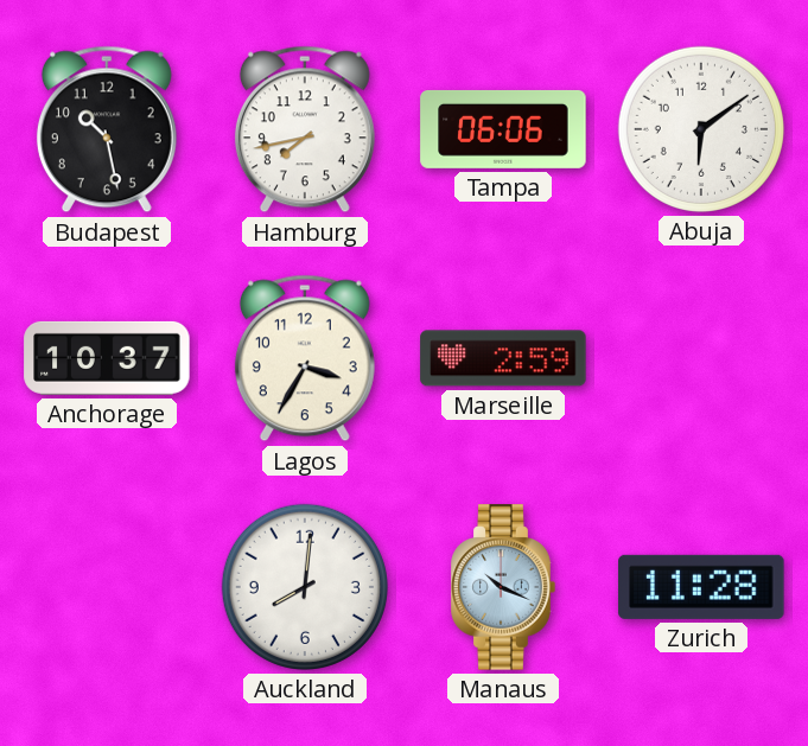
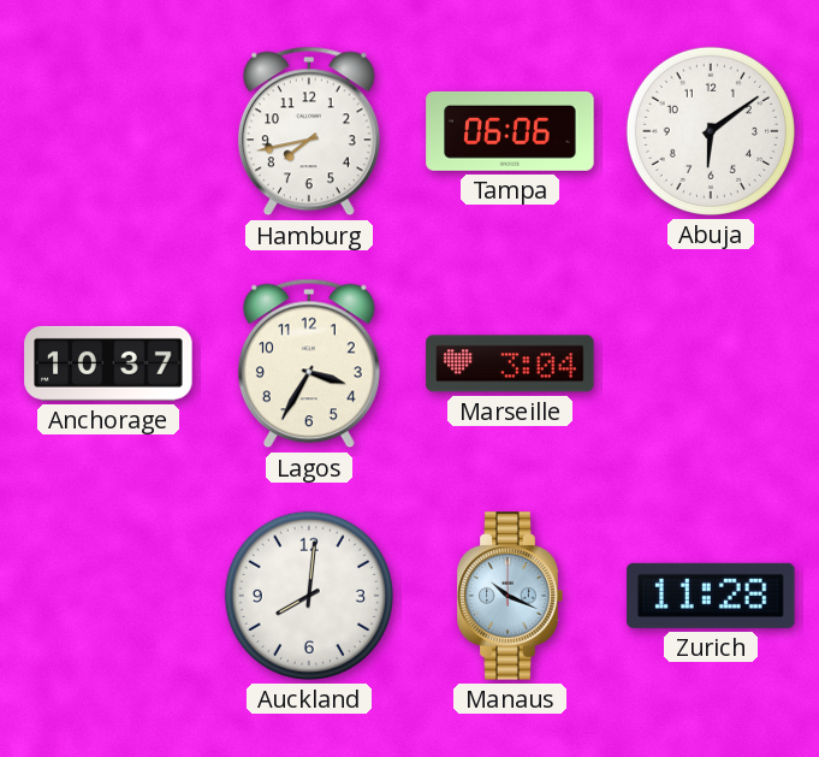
Budapest: 10:28 -> none
Marseille: 2:59 -> 3:04
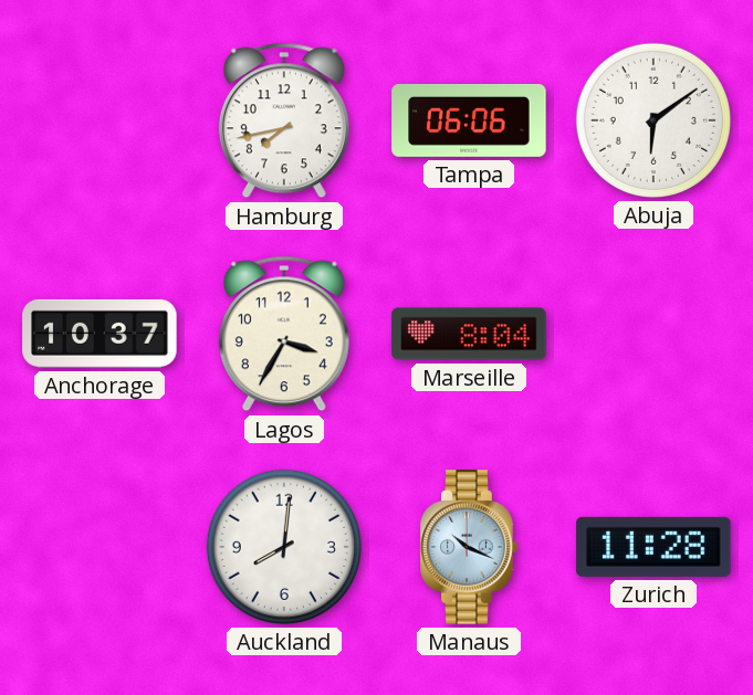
Marseille: 3:04 -> 8:04
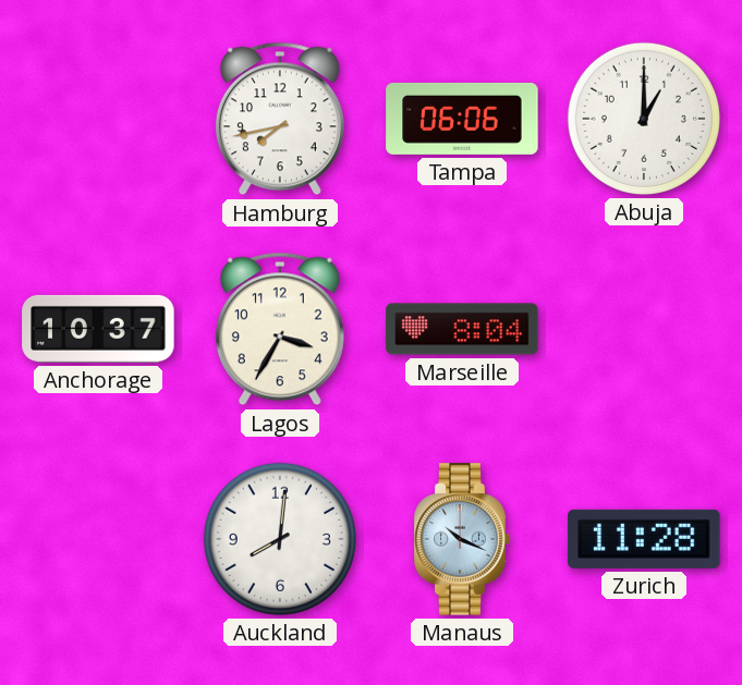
Abuja: 6:09 -> 1:00
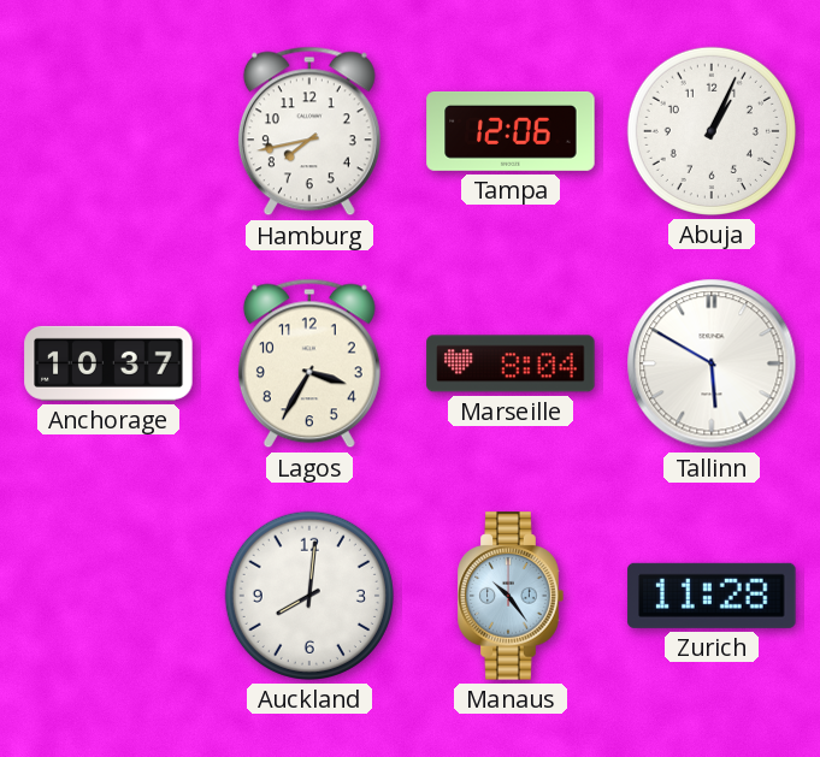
Tampa: 06:06 -> 12:06
Abuja: 1:00 -> 1:04
Tallinn: none -> 5:50
Manaus: 10:19 -> 10:24
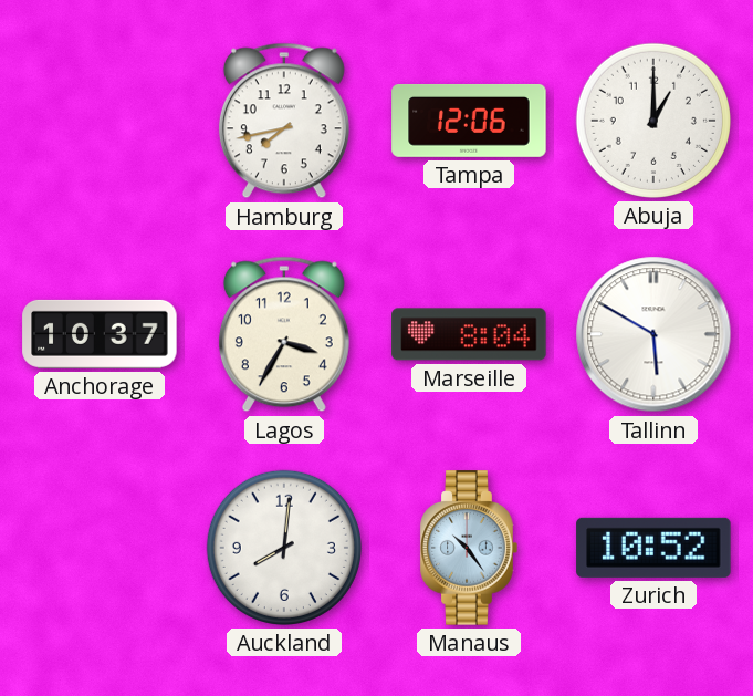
Abuja: 1:04 -> 1:00
Zurich: 11:28 -> 10:52
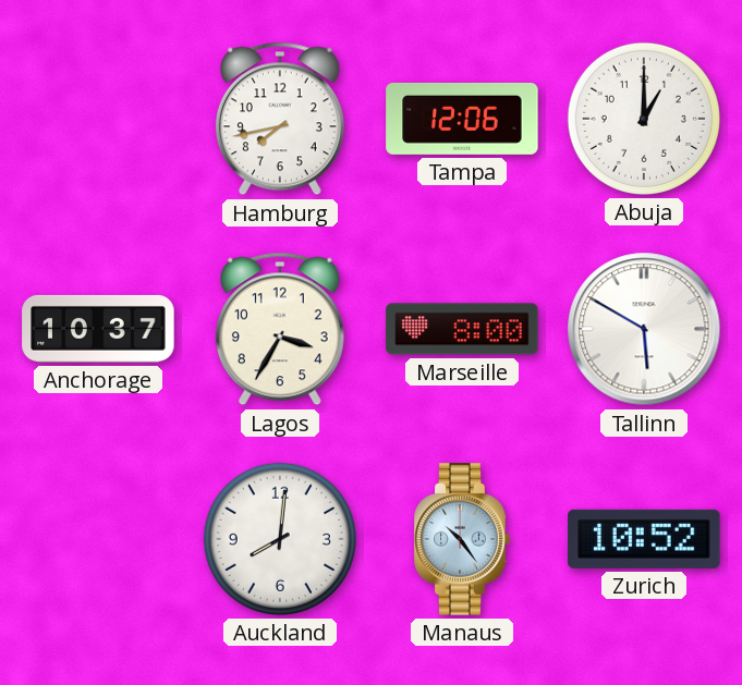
Marseille: 8:04 -> 8:00
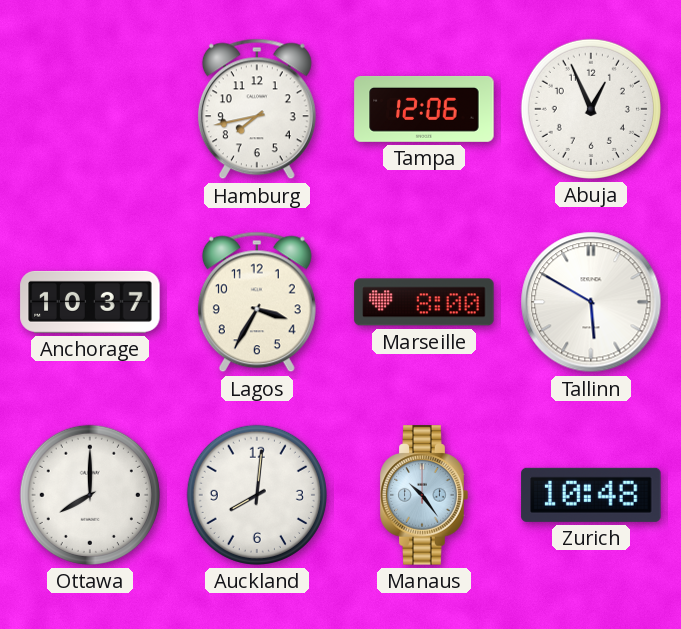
Abuja: 1:00 -> 12:56
Ottawa: none -> 8:00
Zurich: 10:52 -> 10:48
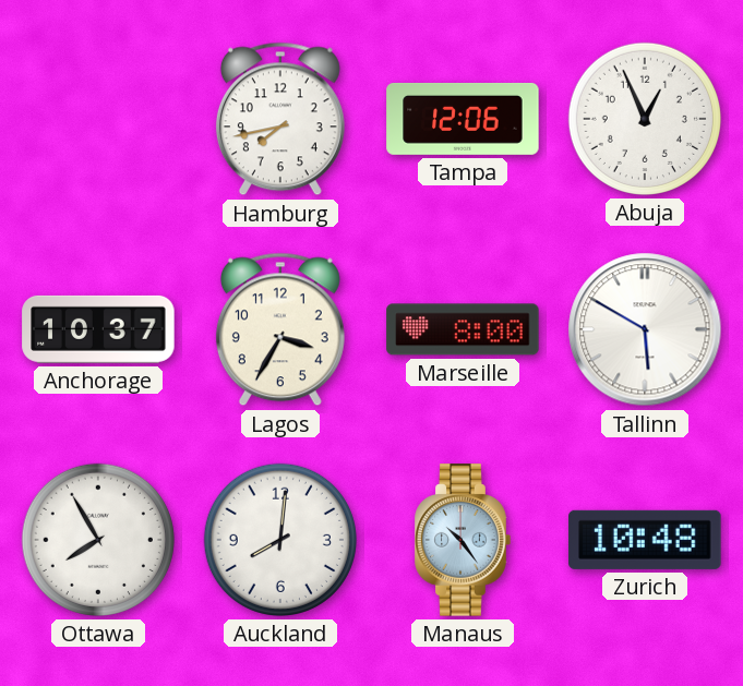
Ottawa: 8:00 -> 7:55
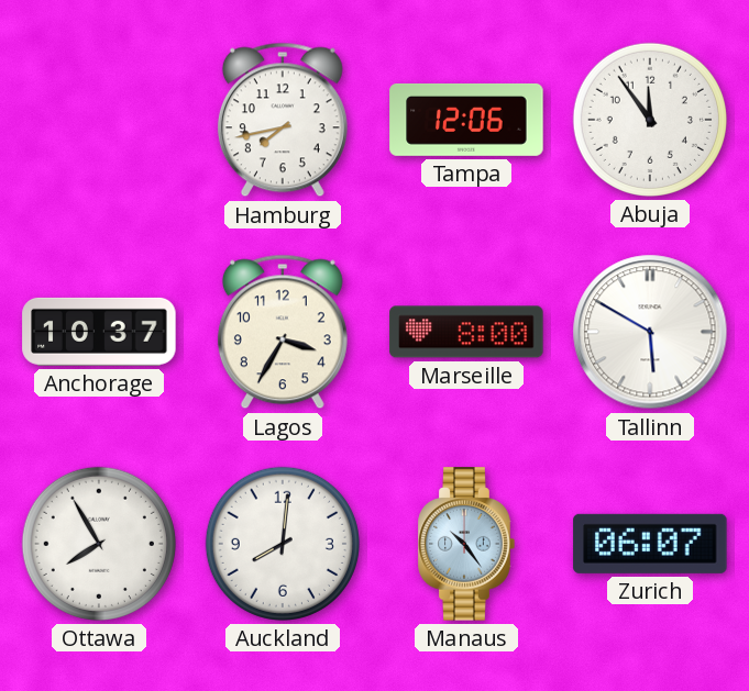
Abuja: 12:56 -> 11:54
Zurich: 10:48 -> 06:07
